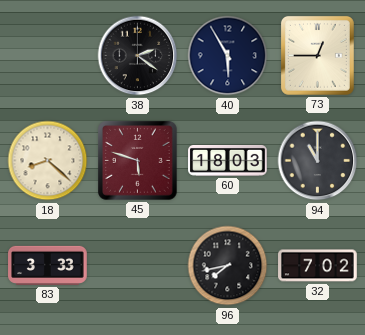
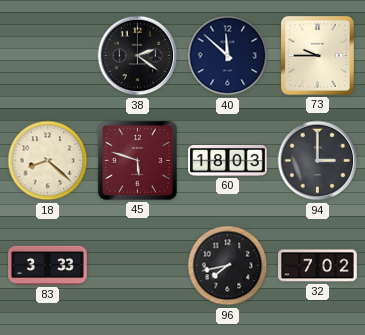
40: 5:55 -> 11:52
73: 12:45 -> 9:45
94: 11:00 -> 3:00
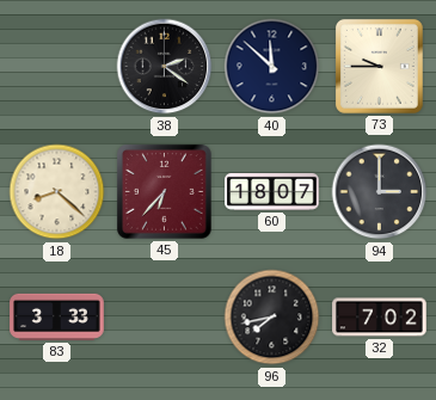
45: 5:48 -> 6:37
60: 18:03 -> 18:07
